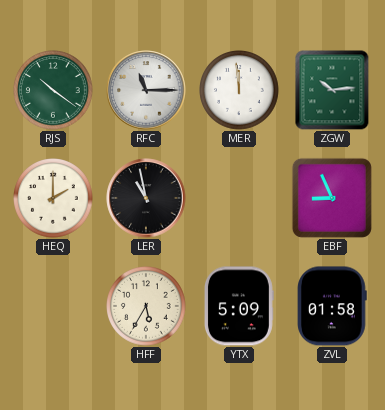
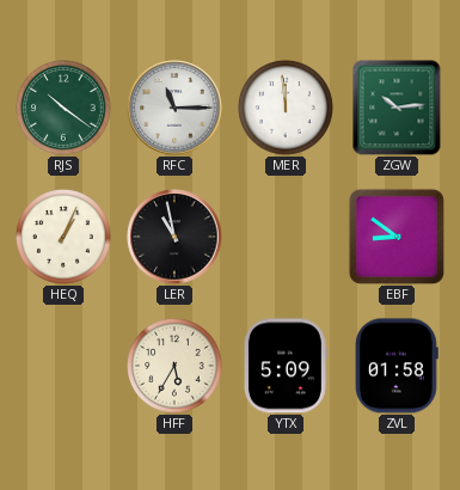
HEQ: 2:00 -> 1:04
EBF: 8:56 -> 8:51
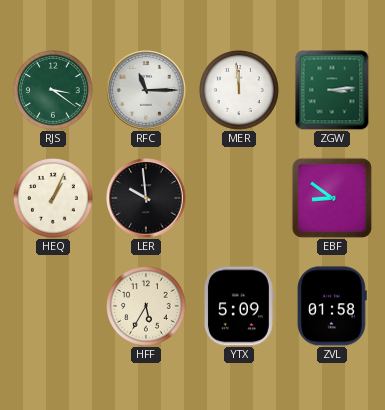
RJS: 10:21 -> 3:21
ZGW: 10:14 -> 3:14
LER: 10:58 -> 9:59
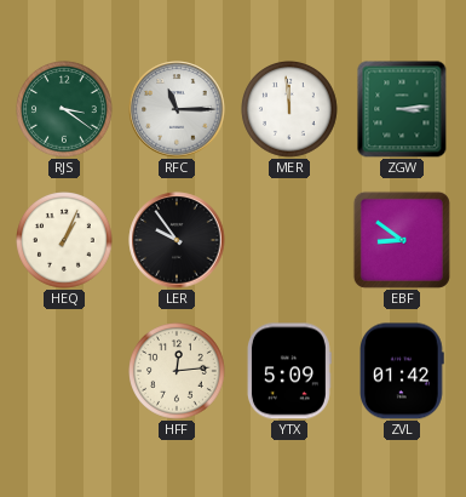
LER: 9:59 -> 9:54
HFF: 5:35 -> 12:14
ZVL: 01:58 -> 01:42
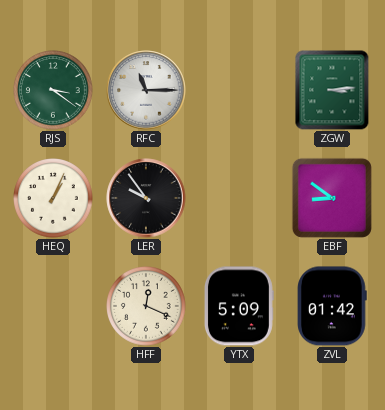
MER: 11:59 -> none
HFF: 12:14 -> 12:19
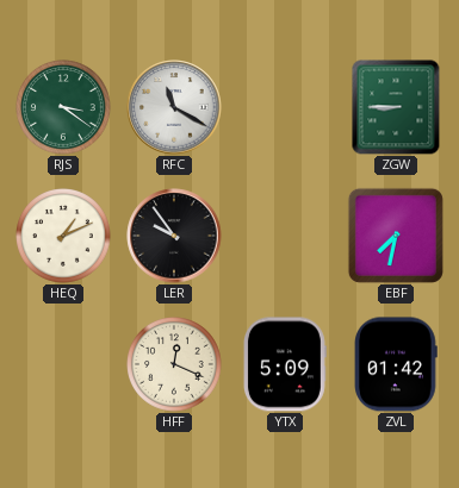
RFC: 11:15 -> 11:20
ZGW: 3:14 -> 8:45
HEQ: 1:04 -> 1:11
EBF: 8:51 -> 7:32
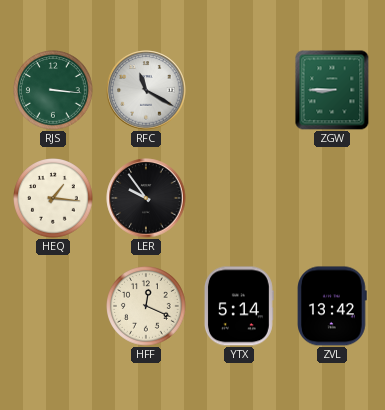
RJS: 3:21 -> 3:16
HEQ: 1:11 -> 1:16
EBF: 7:32 -> none
YTX: 5:09 -> 5:14
ZVL: 01:42 -> 13:42
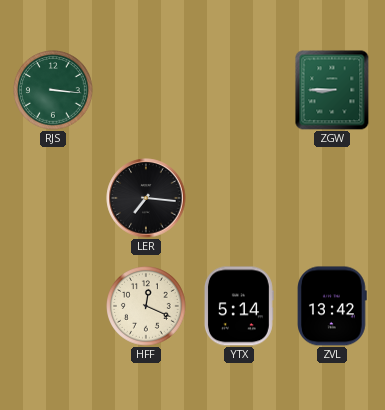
RFC: 11:20 -> none
HEQ: 1:16 -> none
LER: 9:54 -> 7:16
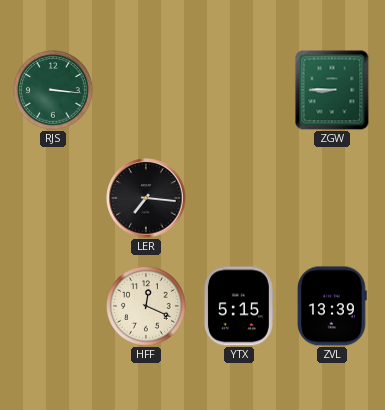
YTX: 5:14 -> 5:15
ZVL: 13:42 -> 13:39
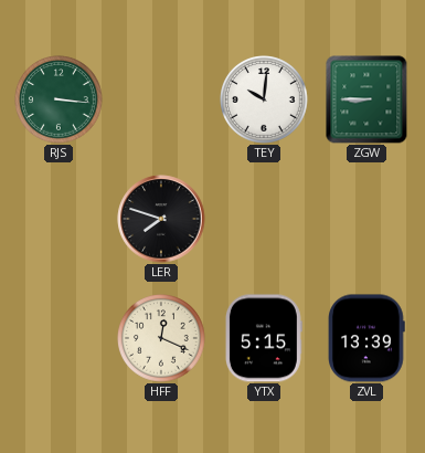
TEY: none -> 10:01
LER: 7:16 -> 7:48
